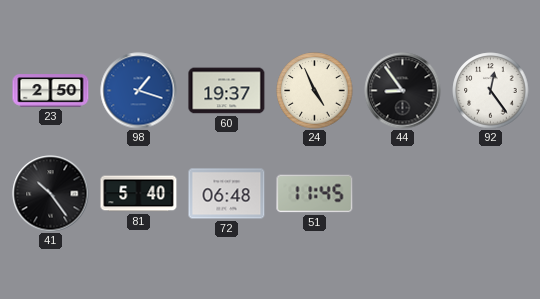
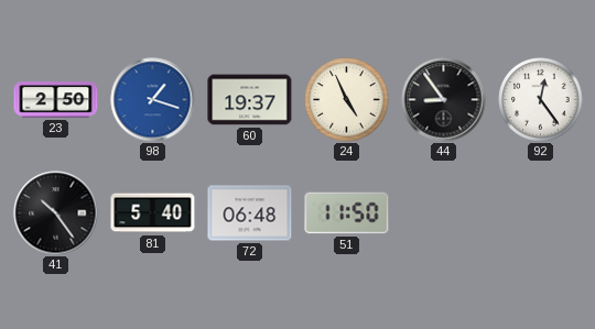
51: 11:45 -> 11:50
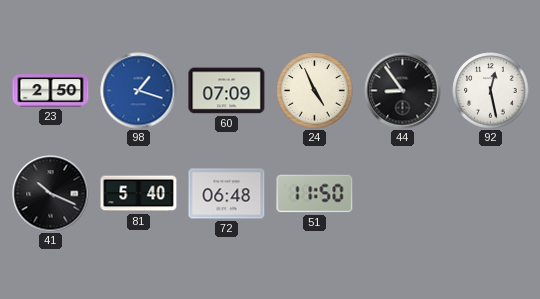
60: 19:37 -> 07:09
92: 12:24 -> 12:28
41: 10:24 -> 10:19
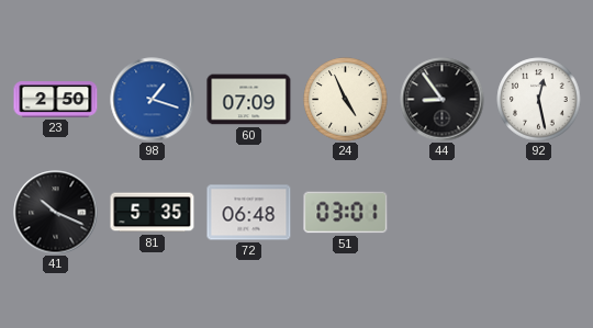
81: 5:40 -> 5:35
51: 11:50 -> 03:01
